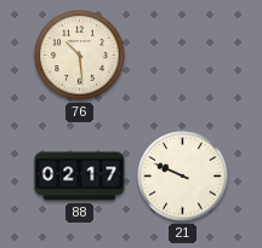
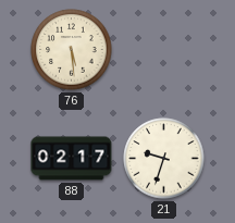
76: 10:29 -> 5:29
21: 9:49 -> 9:33
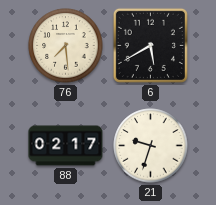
76: 5:29 -> 7:29
6: none -> 5:40
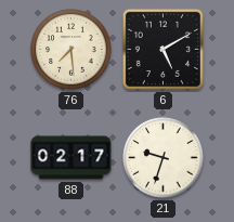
6: 5:40 -> 5:10
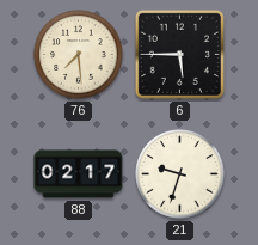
6: 5:10 -> 5:45
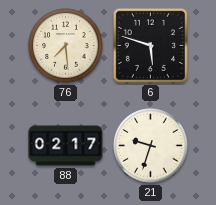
6: 5:45 -> 5:48
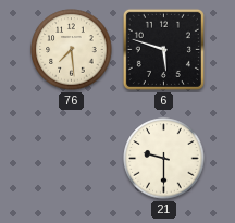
88: 02:17 -> none
21: 9:33 -> 9:30
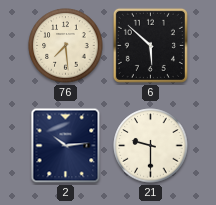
6: 5:48 -> 5:52
2: none -> 10:14
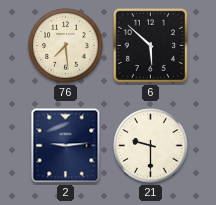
2: 10:14 -> 9:14
